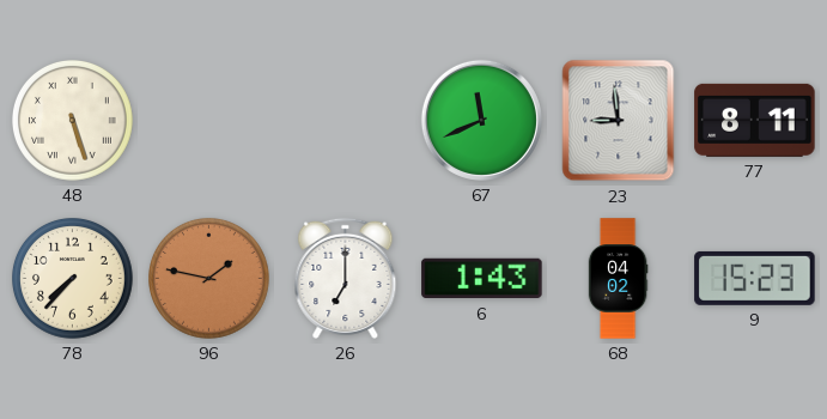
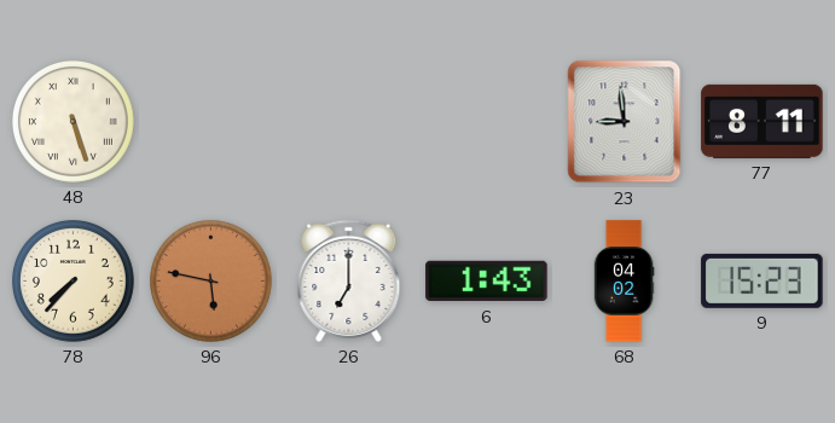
67: 11:41 -> none
96: 1:47 -> 5:47
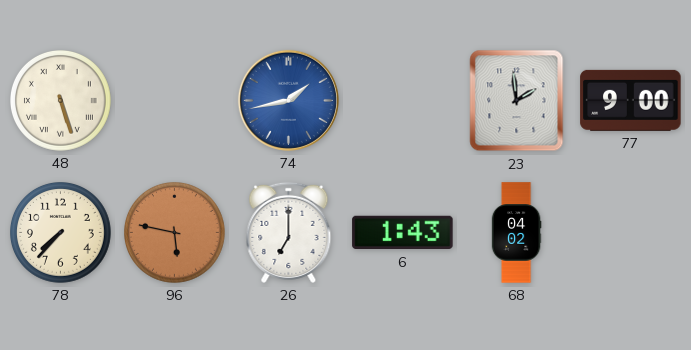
74: none -> 1:43
23: 8:59 -> 1:59
77: 8:11 -> 9:00
9: 15:23 -> none
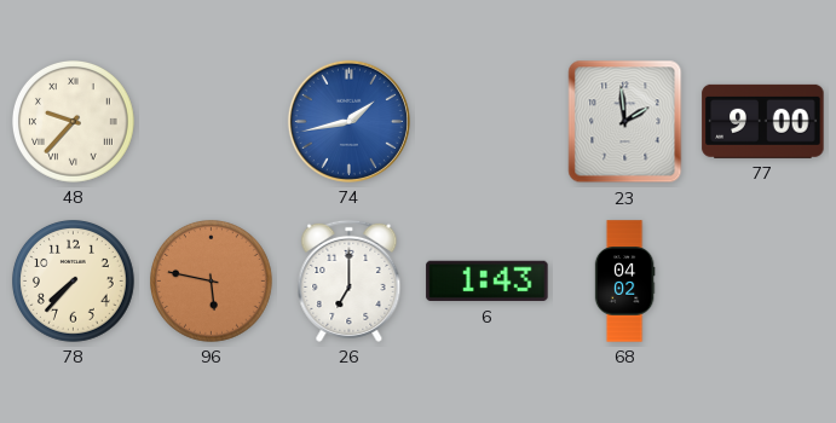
48: 5:27 -> 9:37
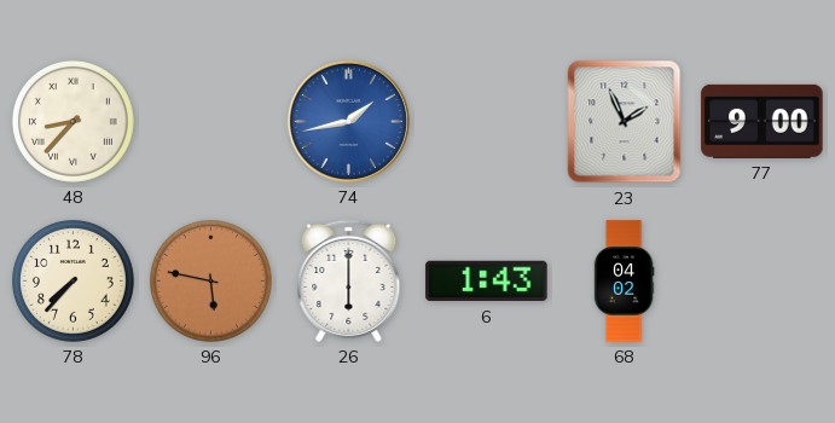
48: 9:37 -> 8:37
23: 1:59 -> 1:56
26: 7:00 -> 6:00
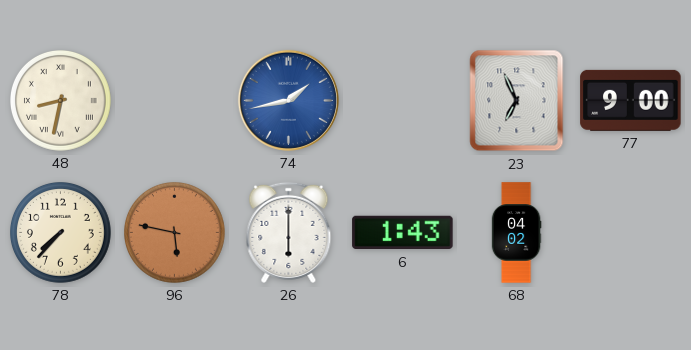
48: 8:37 -> 8:32
23: 1:56 -> 6:56
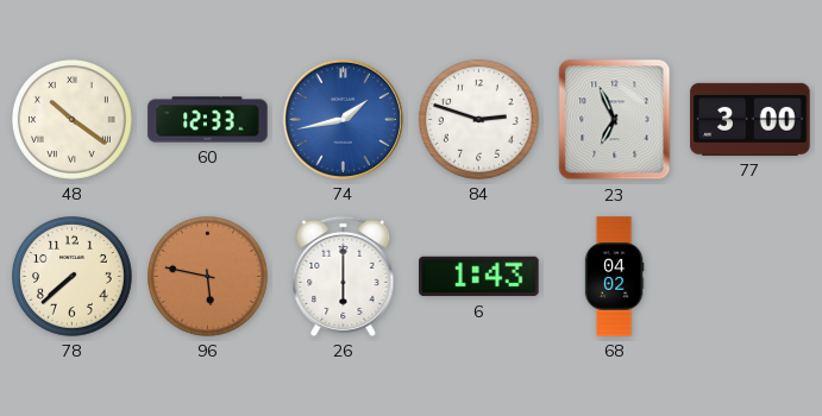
48: 8:32 -> 10:21
60: none -> 12:33
84: none -> 2:48
77: 9:00 -> 3:00
78: 7:37 -> 7:38
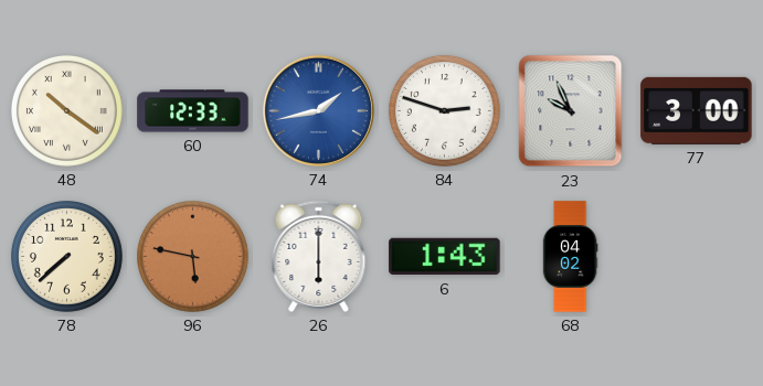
23: 6:56 -> 9:56
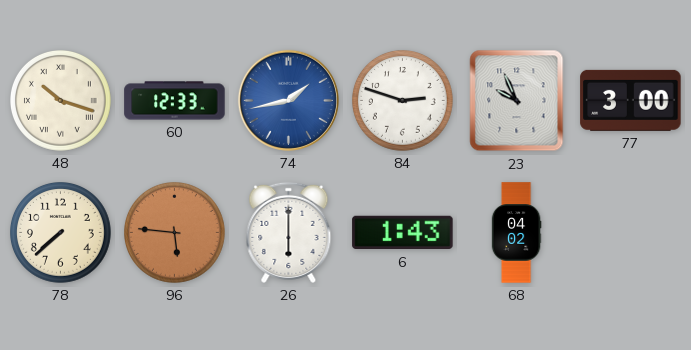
48: 10:21 -> 10:18
96: 5:47 -> 5:46
